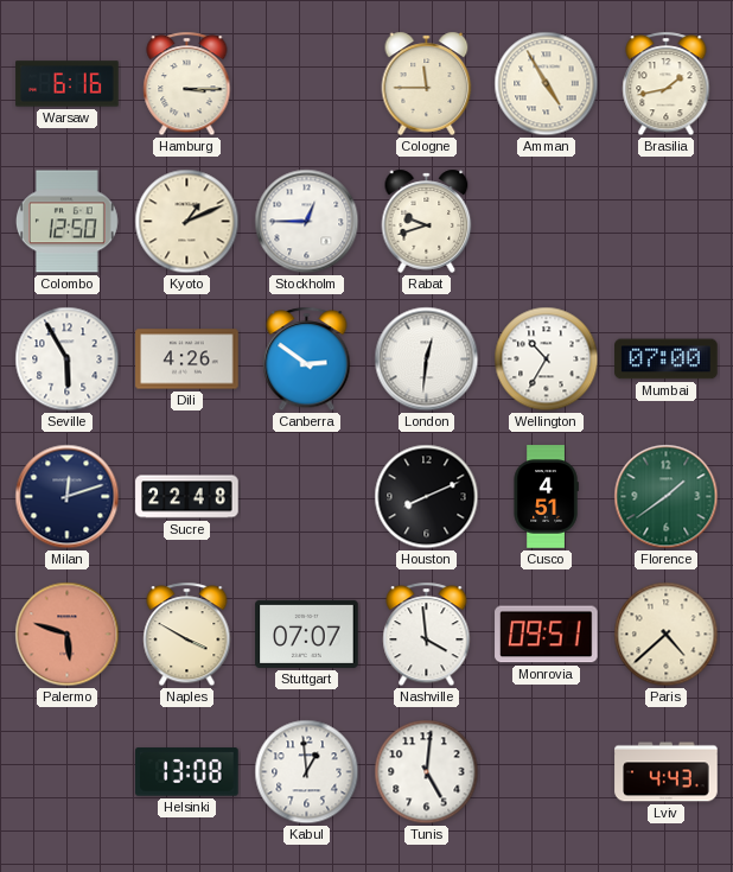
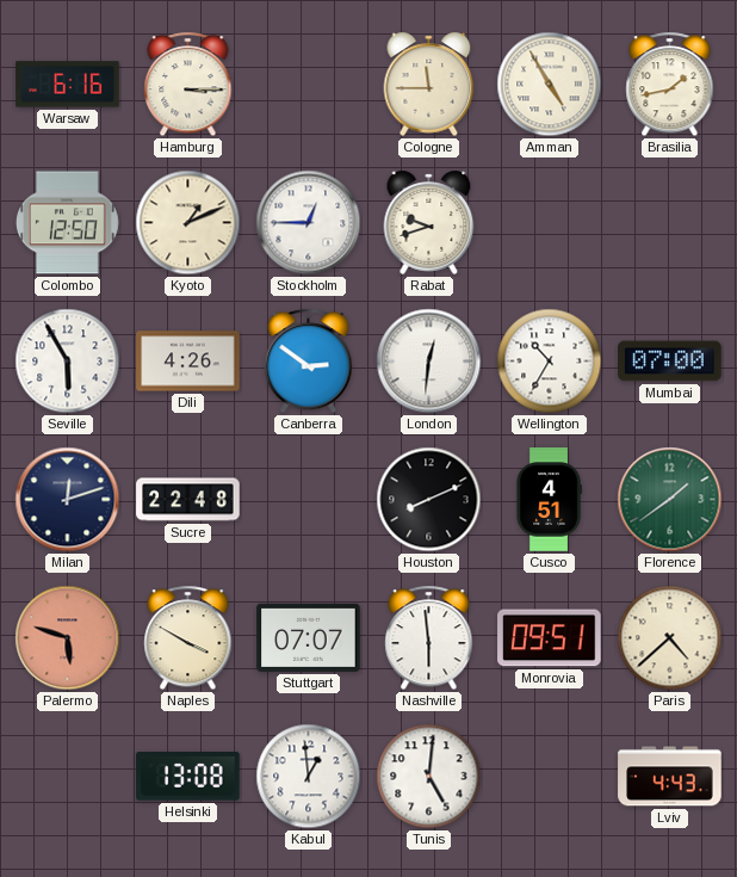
Nashville: 3:59 -> 5:59
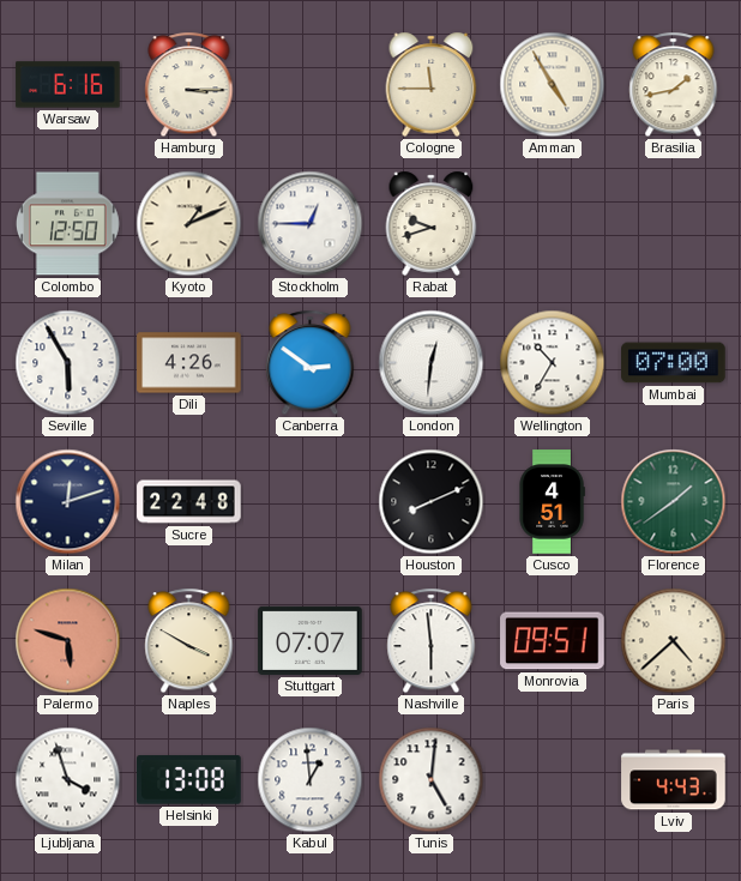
Ljubljana: none -> 3:57
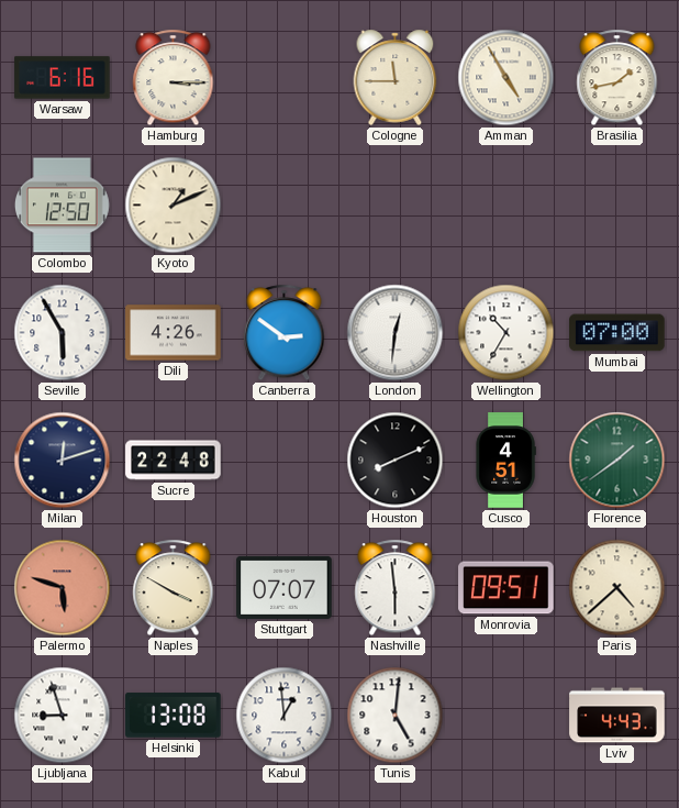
Stockholm: 12:45 -> none
Rabat: 9:42 -> none
Ljubljana: 3:57 -> 8:57
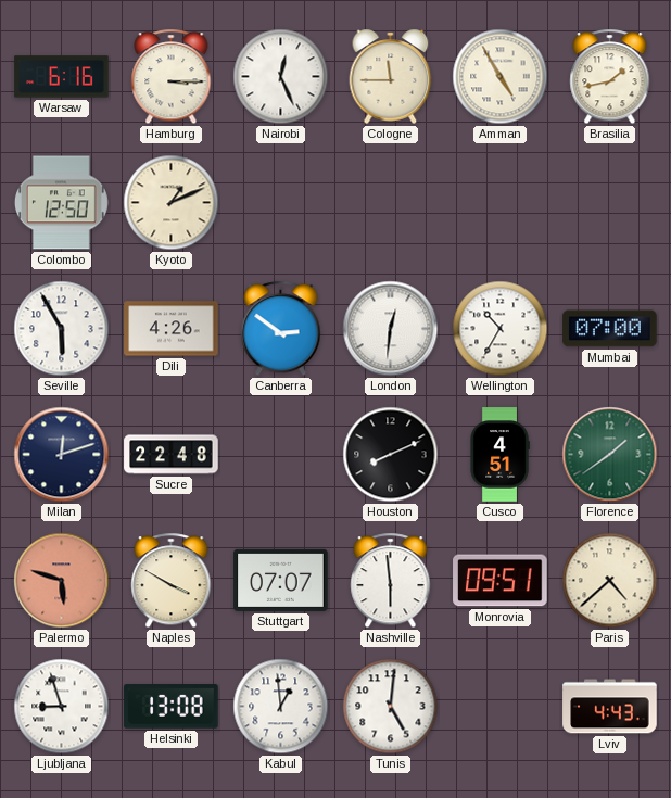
Nairobi: none -> 12:26
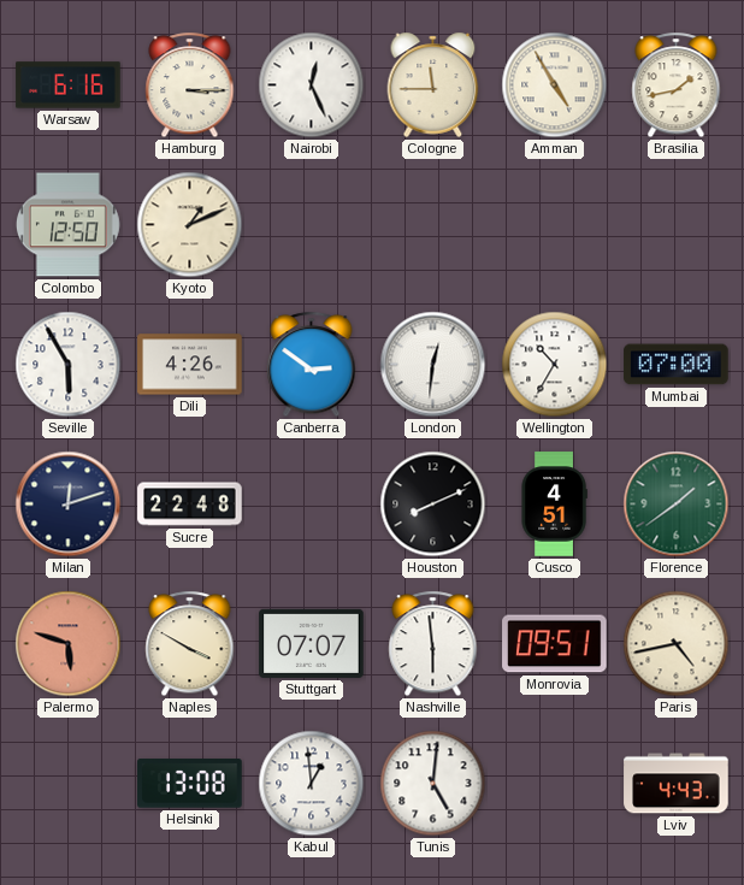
Paris: 4:38 -> 4:43
Ljubljana: 8:57 -> none
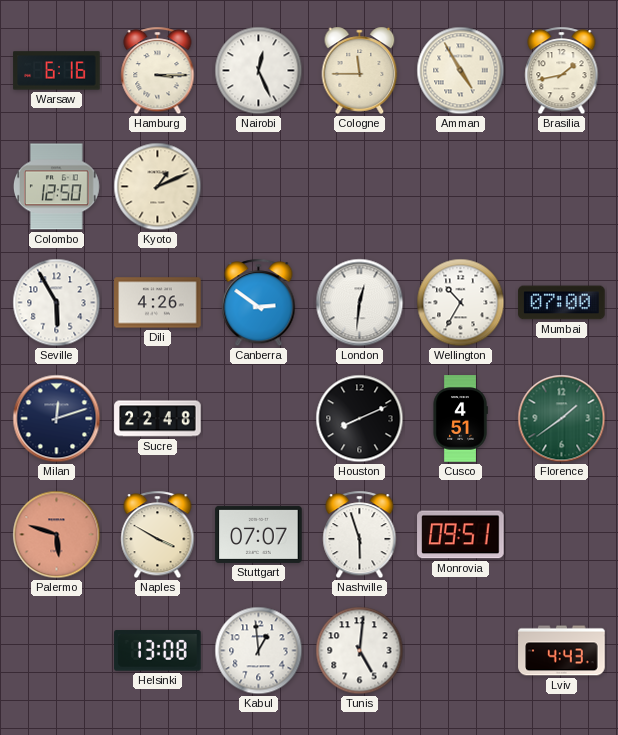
Nashville: 5:59 -> 5:57
Paris: 4:43 -> none
